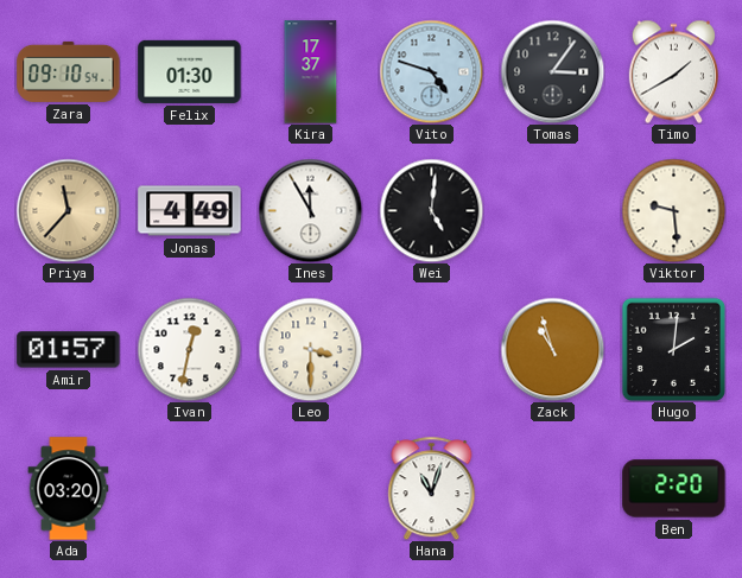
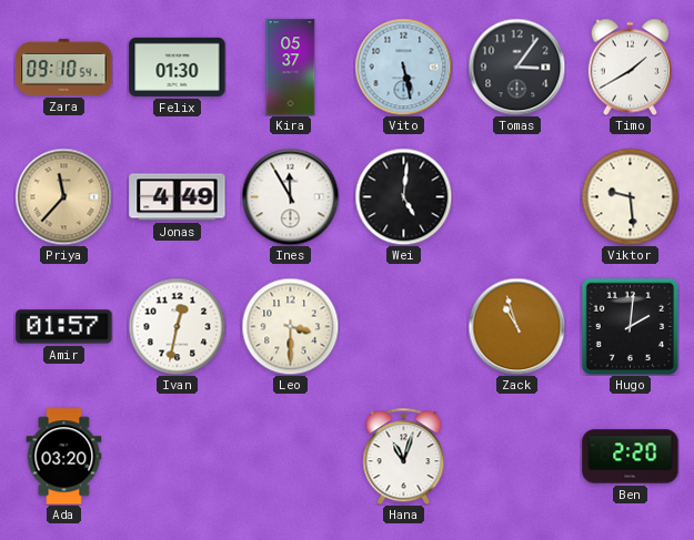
Kira: 17:37 -> 05:37
Vito: 4:48 -> 5:28
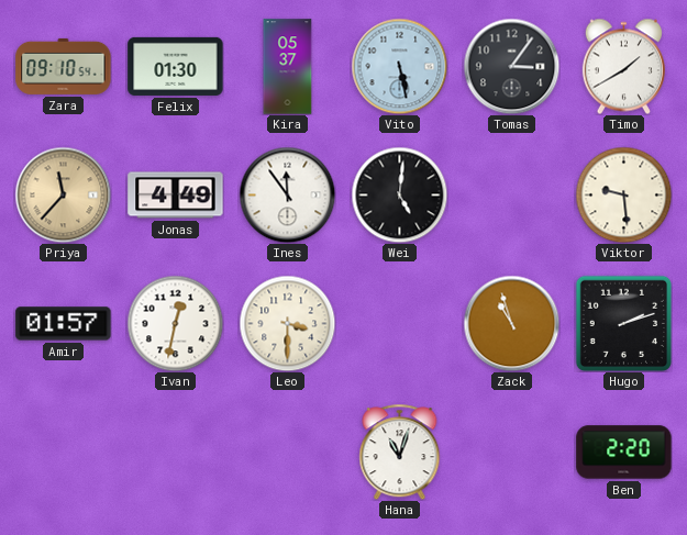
Ines: 11:55 -> 11:54
Hugo: 2:01 -> 2:12
Ada: 03:20 -> none
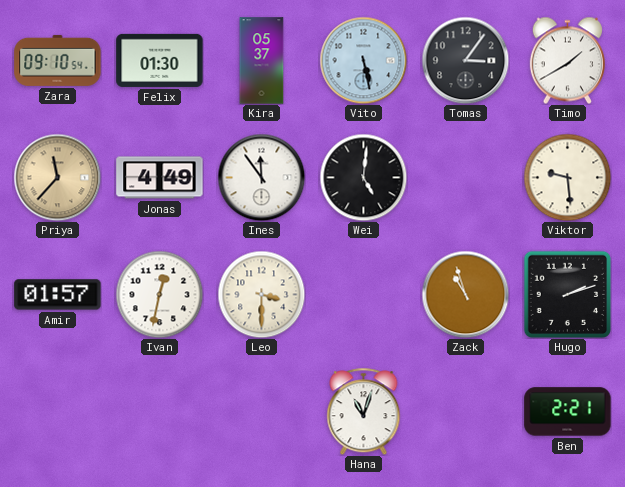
Ben: 2:20 -> 2:21
